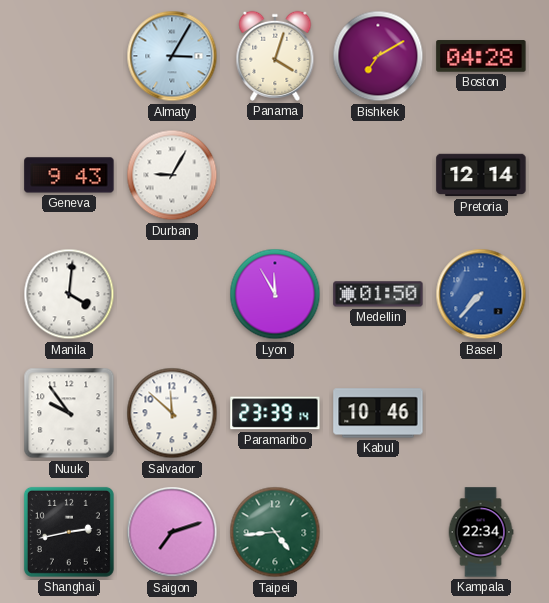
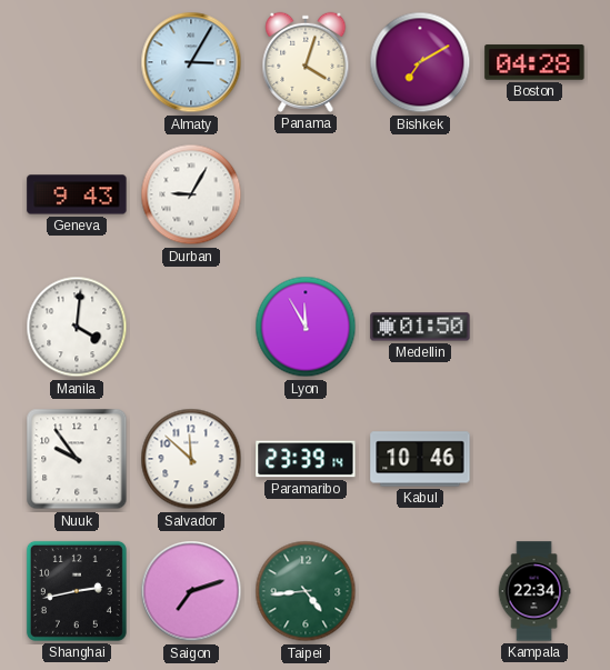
Pretoria: 12:14 -> none
Basel: 7:37 -> none
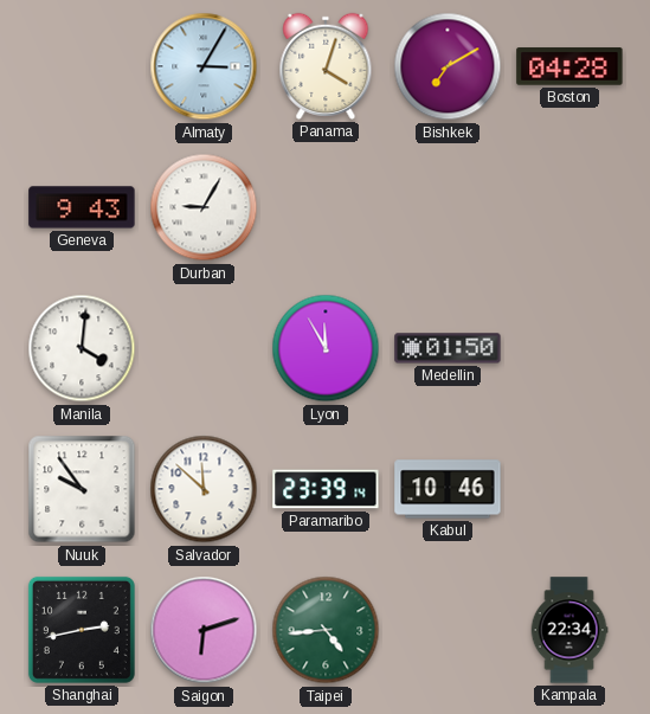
Saigon: 7:12 -> 6:12
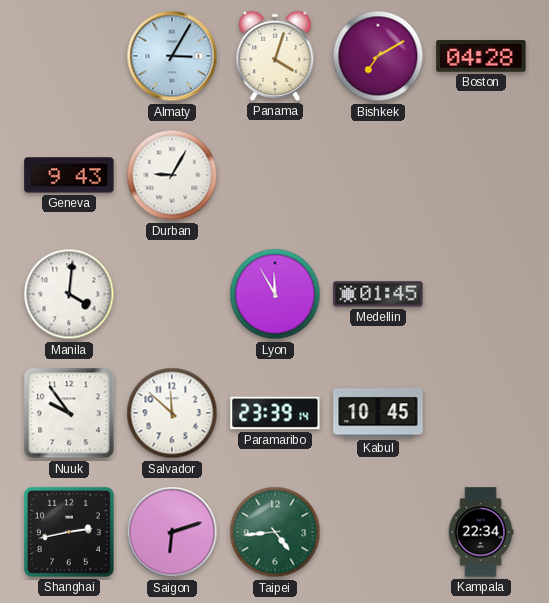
Medellin: 01:50 -> 01:45
Kabul: 10:46 -> 10:45
